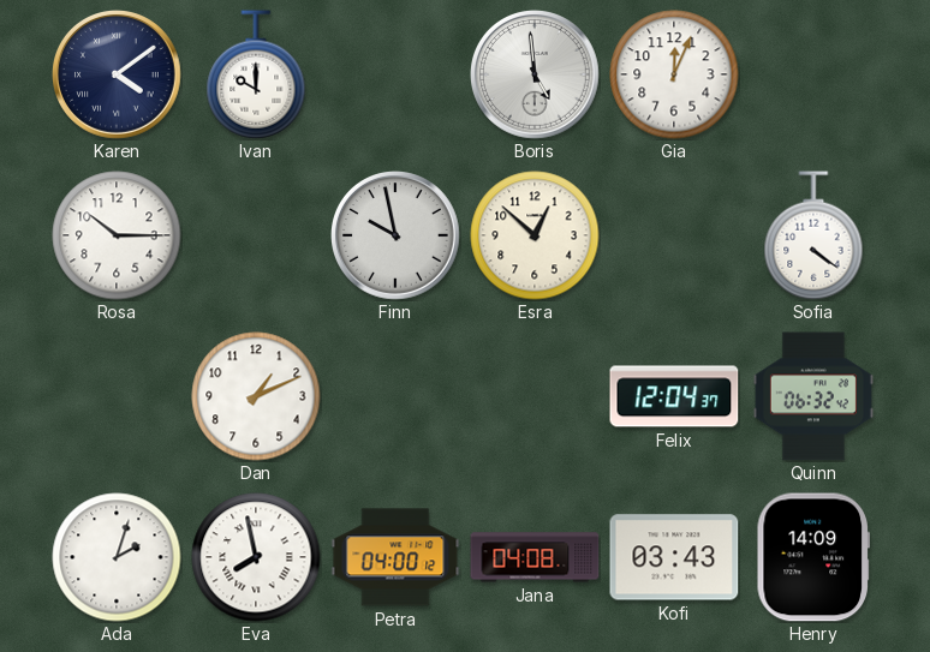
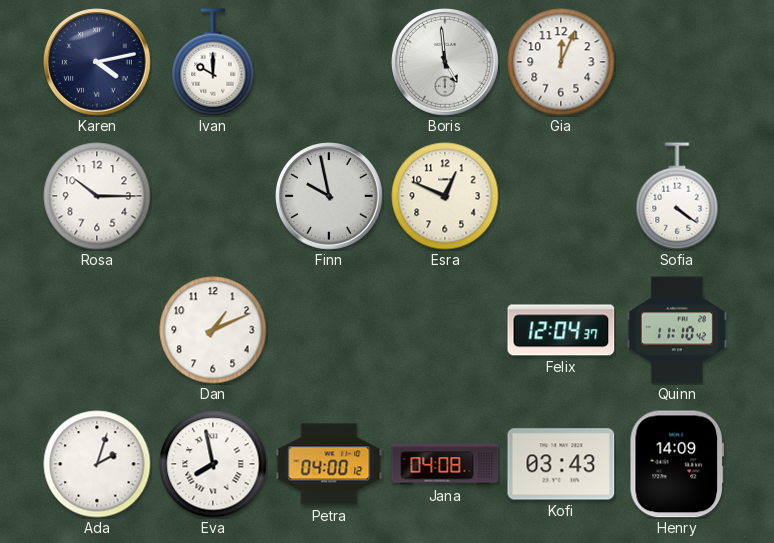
Karen: 4:09 -> 4:13
Esra: 12:52 -> 12:49
Quinn: 06:32 -> 11:10
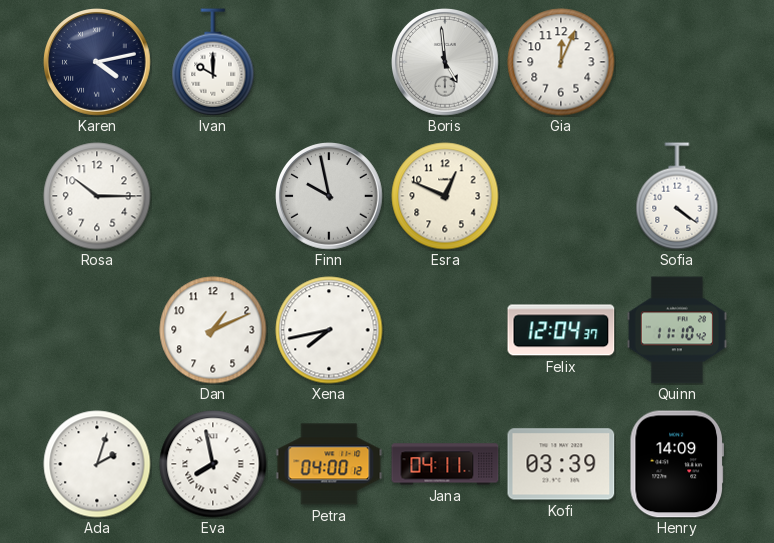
Xena: none -> 7:43
Jana: 04:08 -> 04:11
Kofi: 03:43 -> 03:39
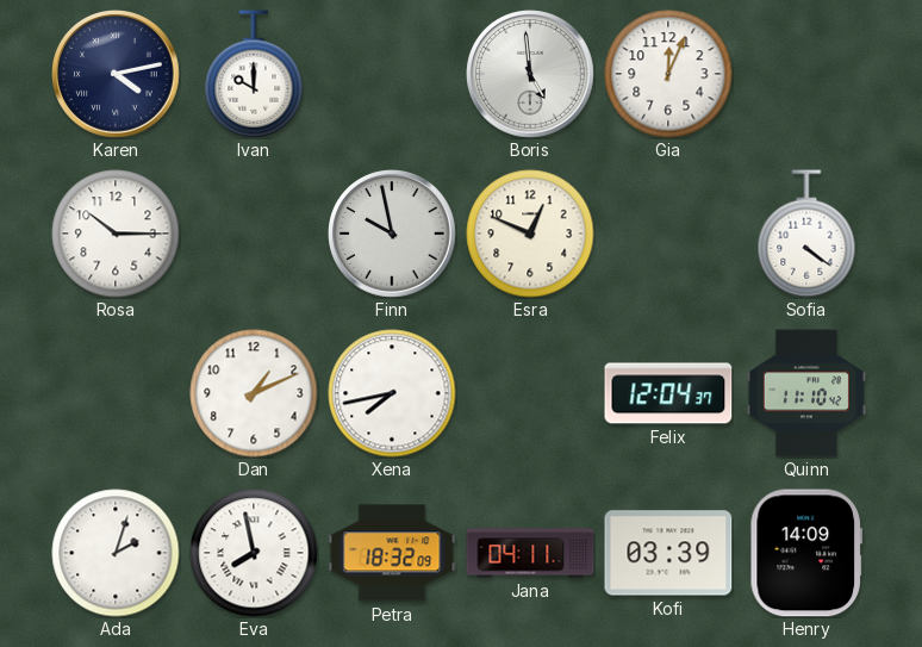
Petra: 04:00 -> 18:32
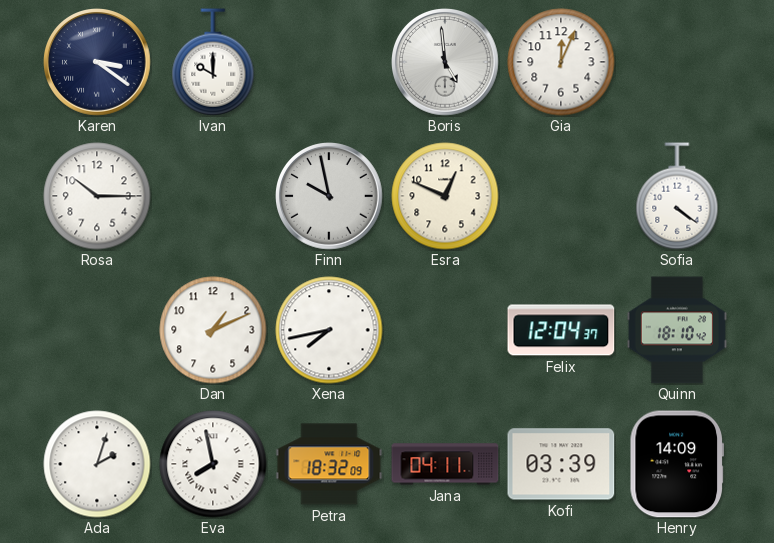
Karen: 4:13 -> 3:21
Quinn: 11:10 -> 18:10
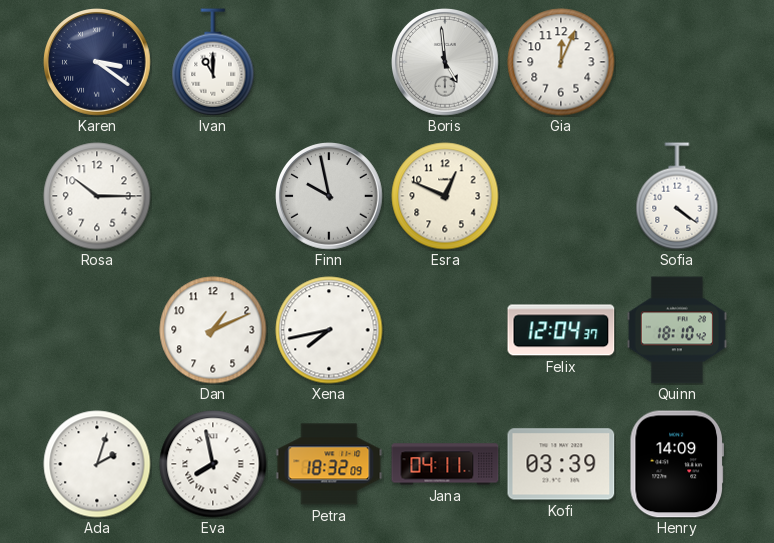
Ivan: 10:00 -> 11:00
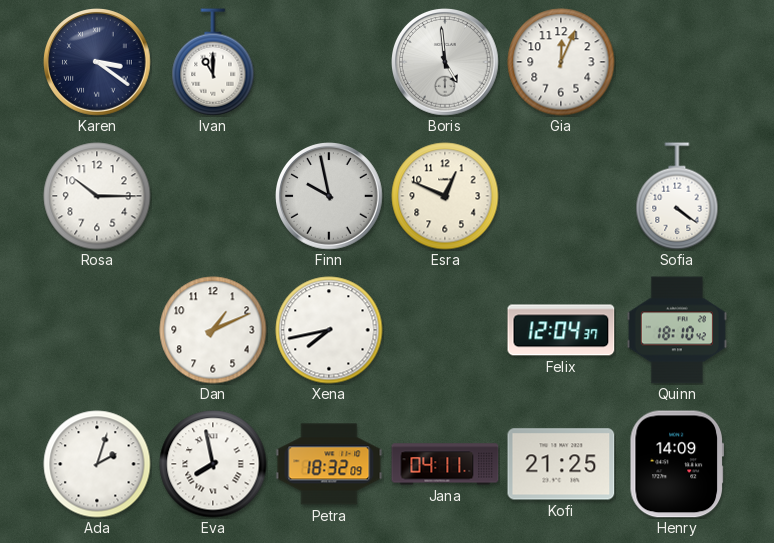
Kofi: 03:39 -> 21:25
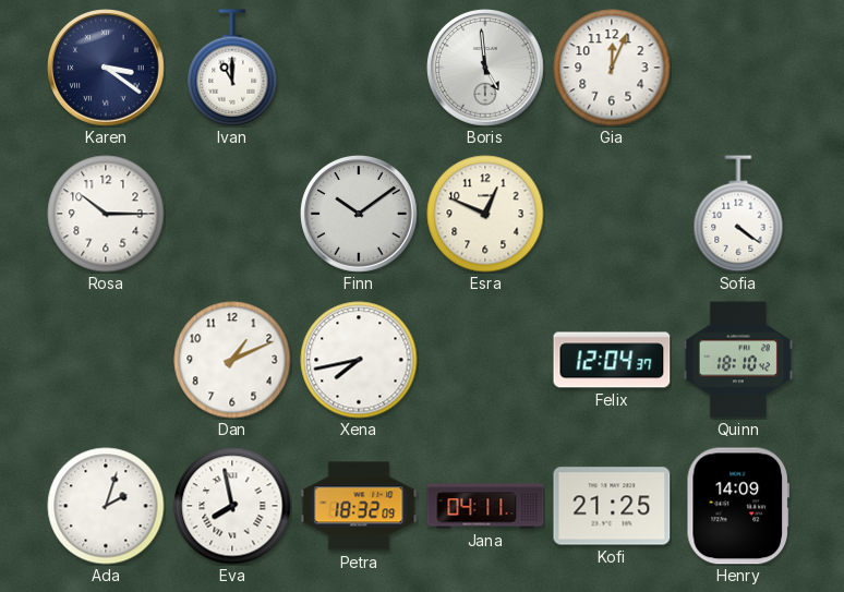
Finn: 9:58 -> 10:09
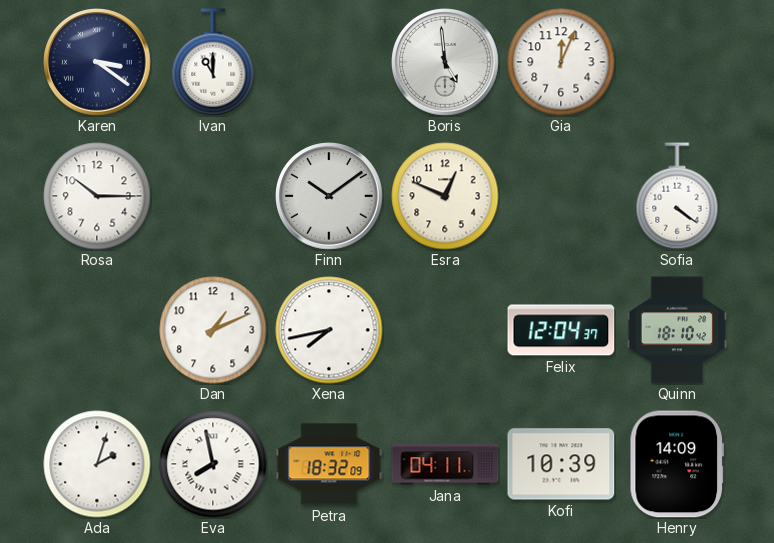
Kofi: 21:25 -> 10:39
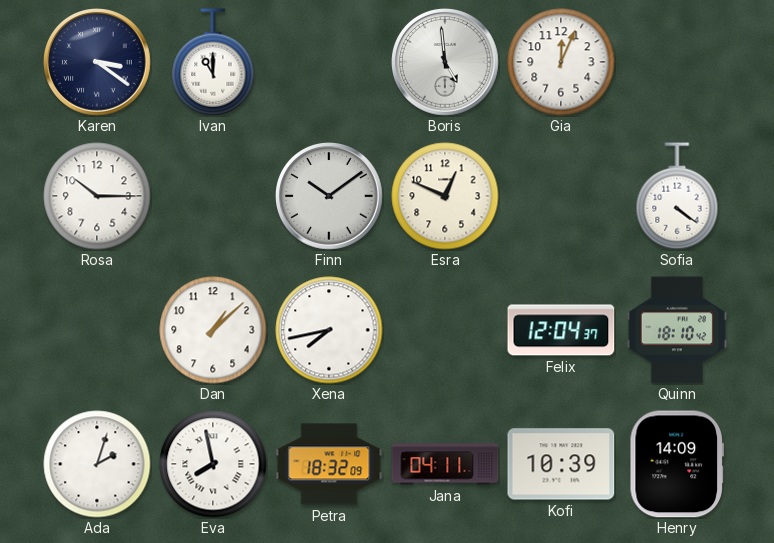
Dan: 1:11 -> 1:08
